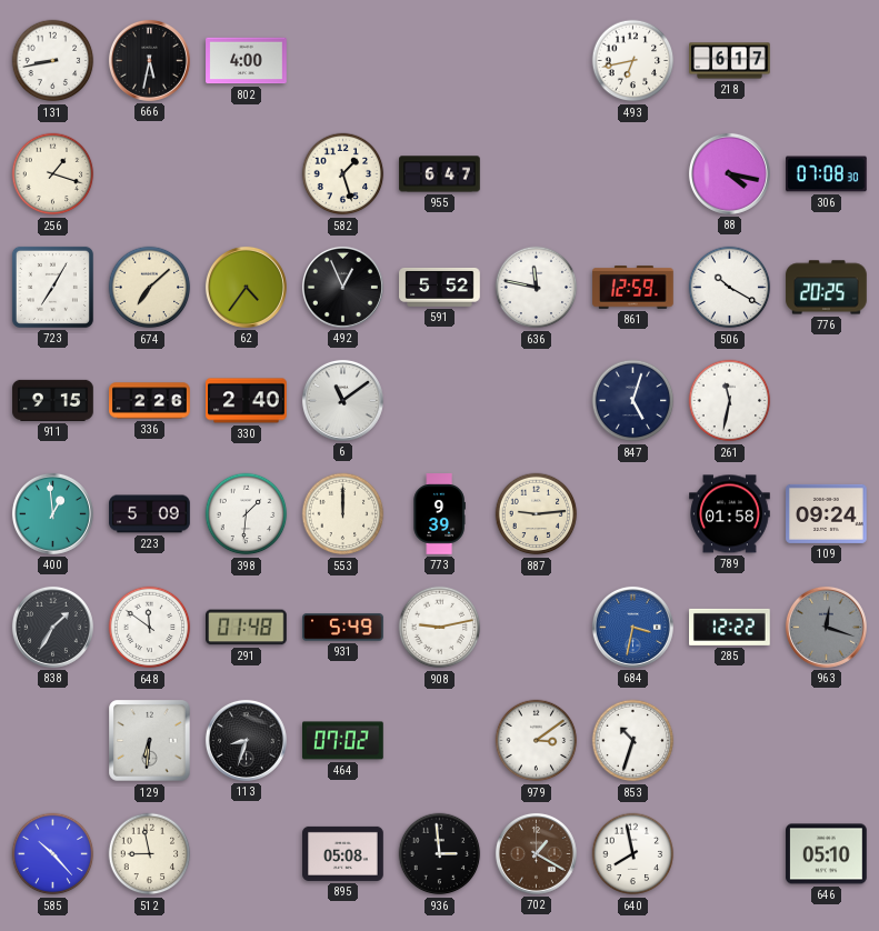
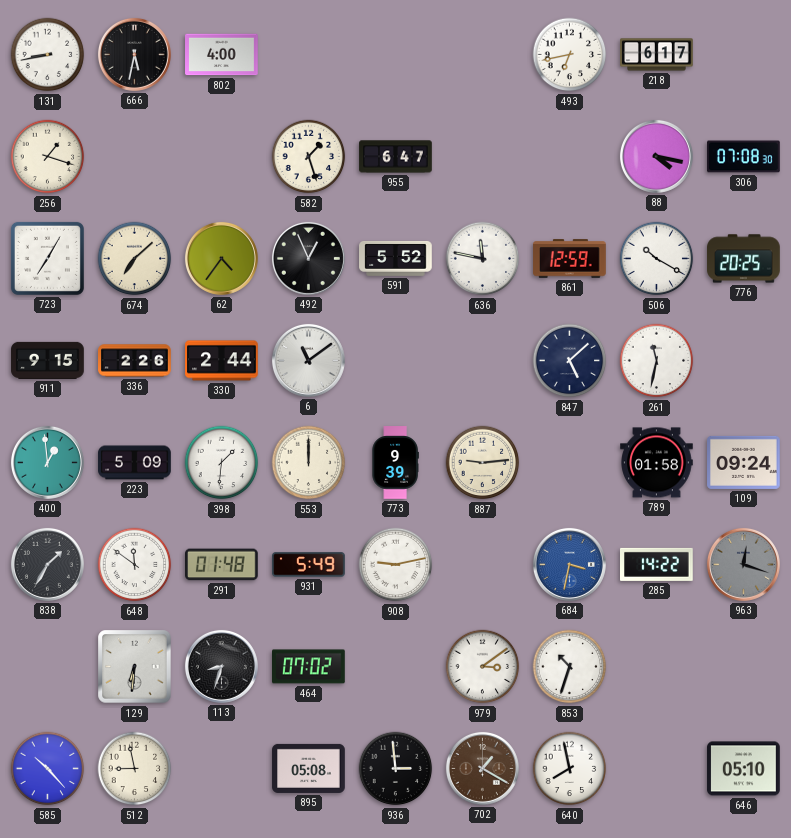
330: 2:40 -> 2:44
847: 5:03 -> 5:08
285: 12:22 -> 14:22
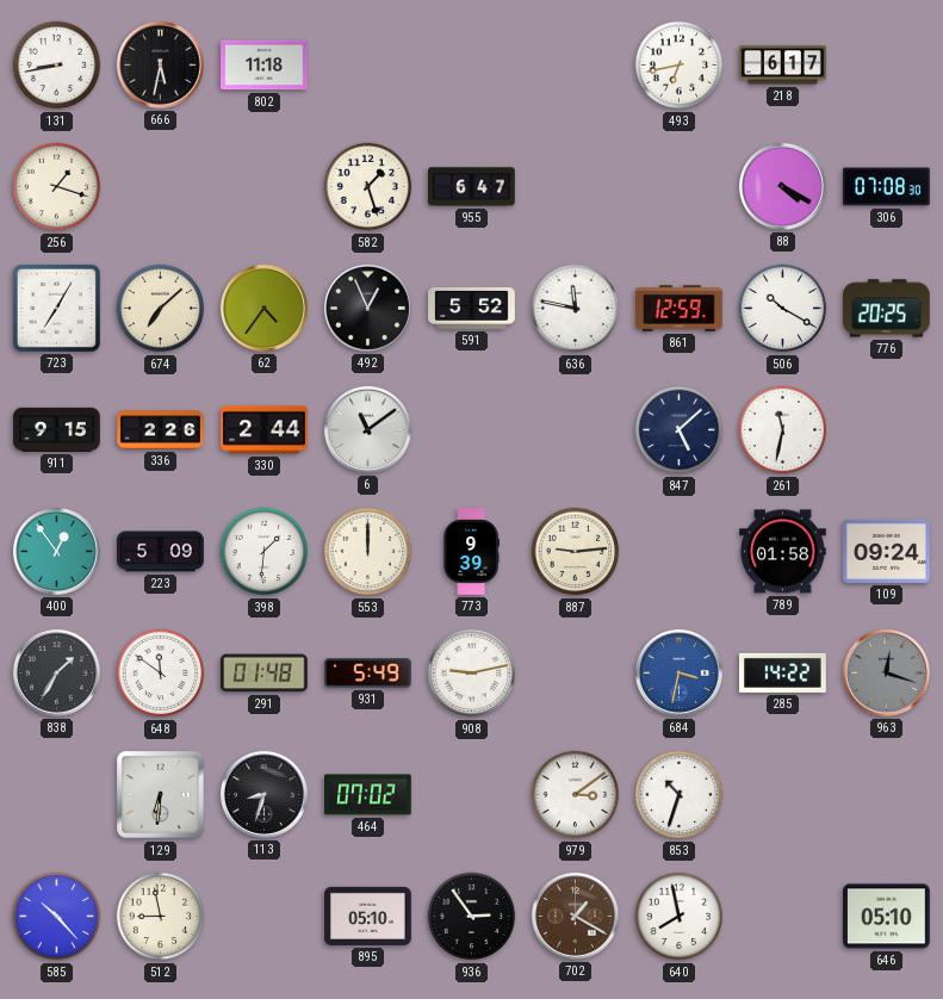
802: 4:00 -> 11:18
88: 4:17 -> 4:20
400: 12:59 -> 12:54
895: 05:08 -> 05:10
936: 2:59 -> 2:54
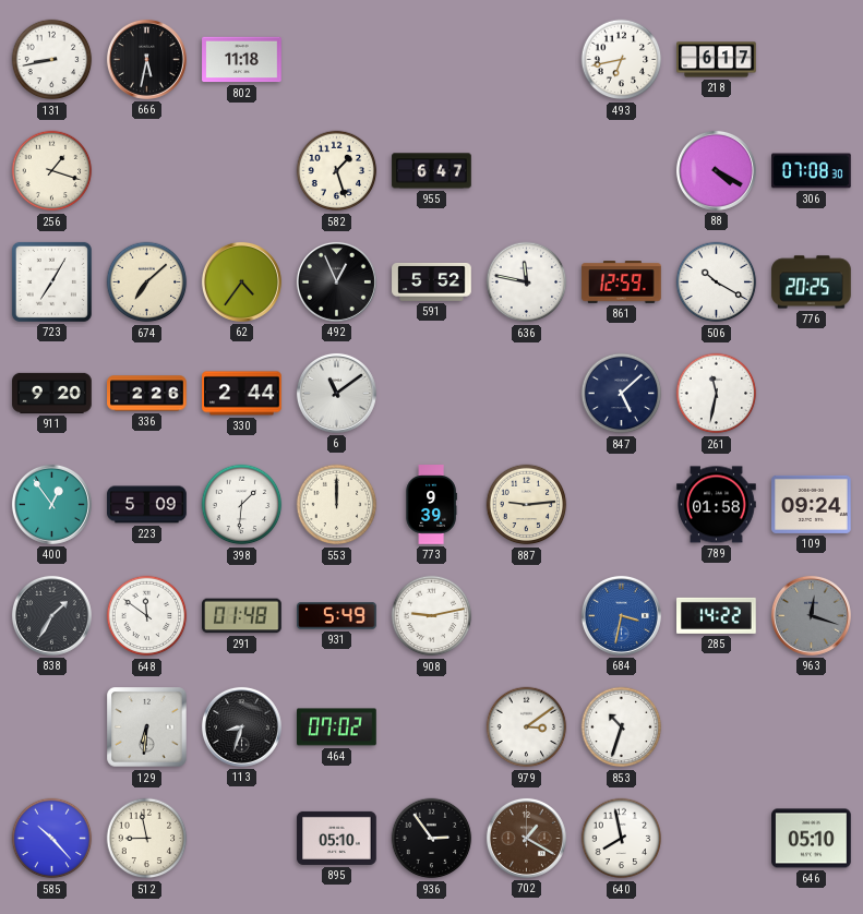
911: 9:15 -> 9:20
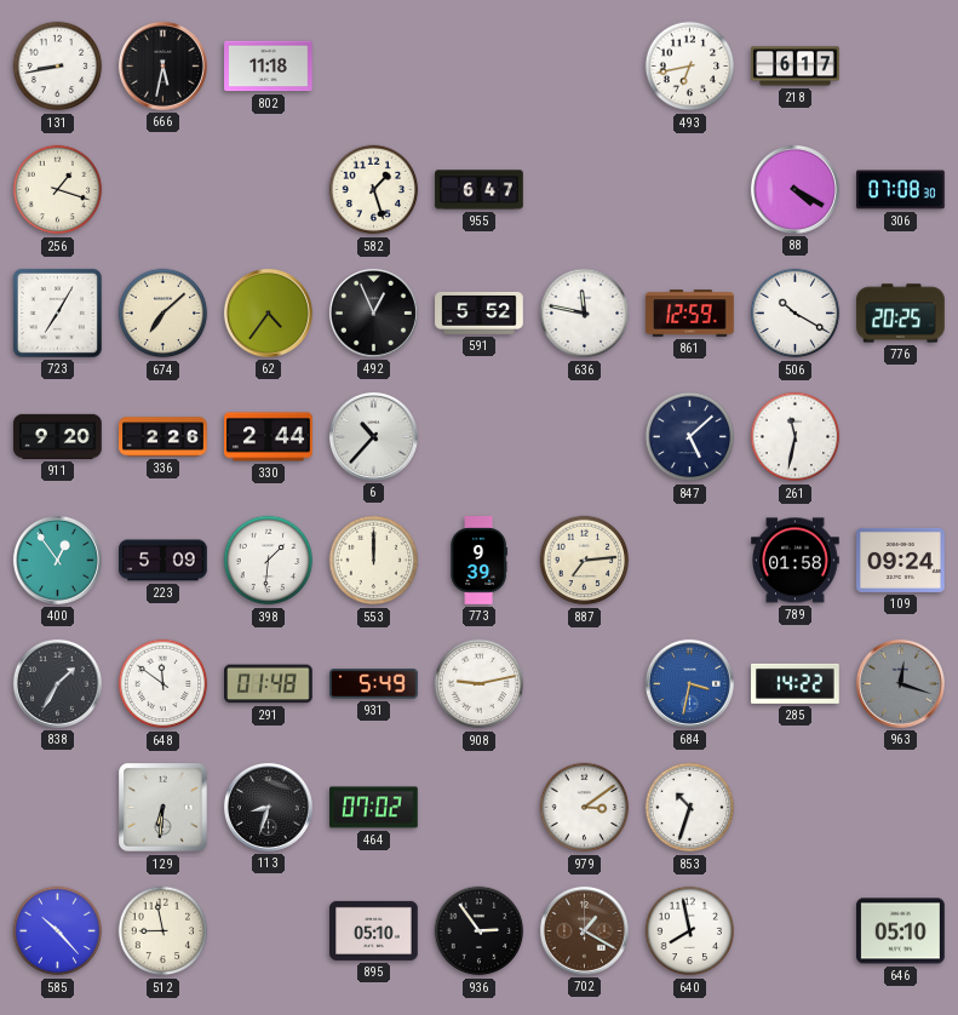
6: 11:09 -> 10:37
887: 9:14 -> 7:14
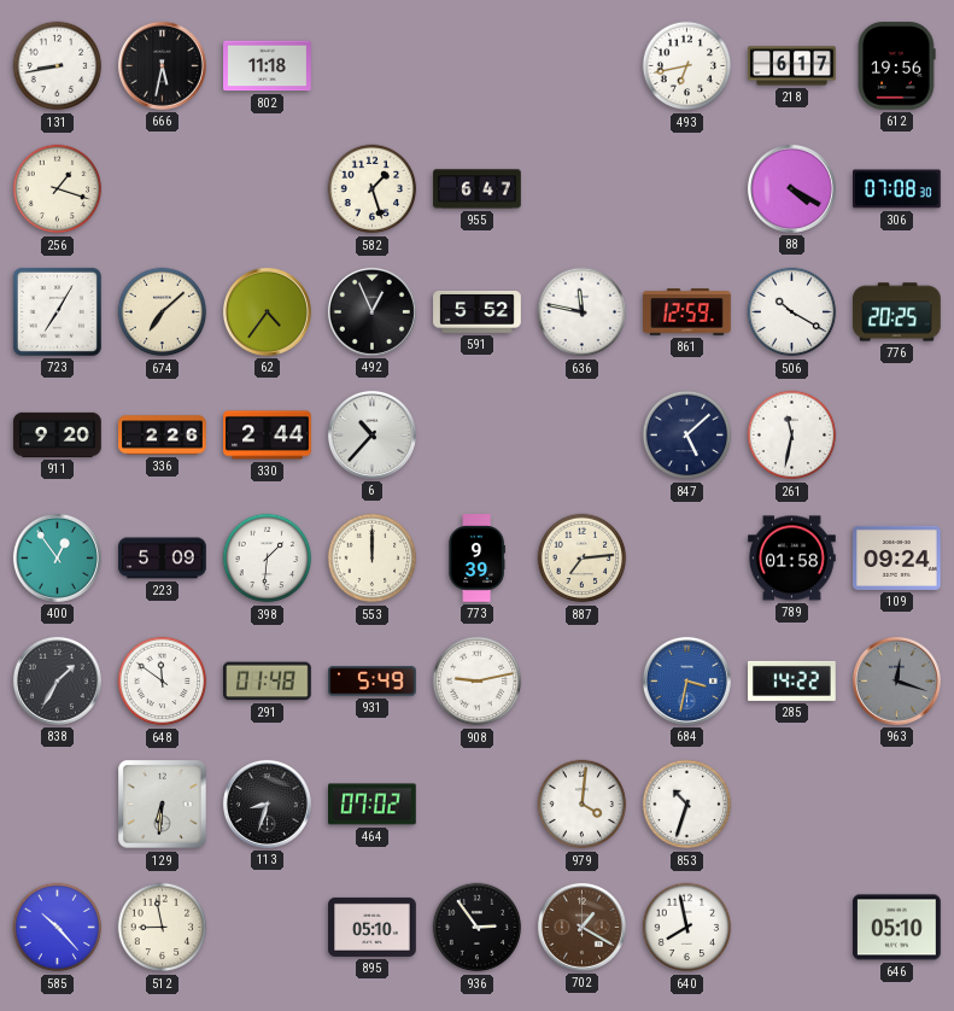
612: none -> 19:56
979: 3:09 -> 4:01
